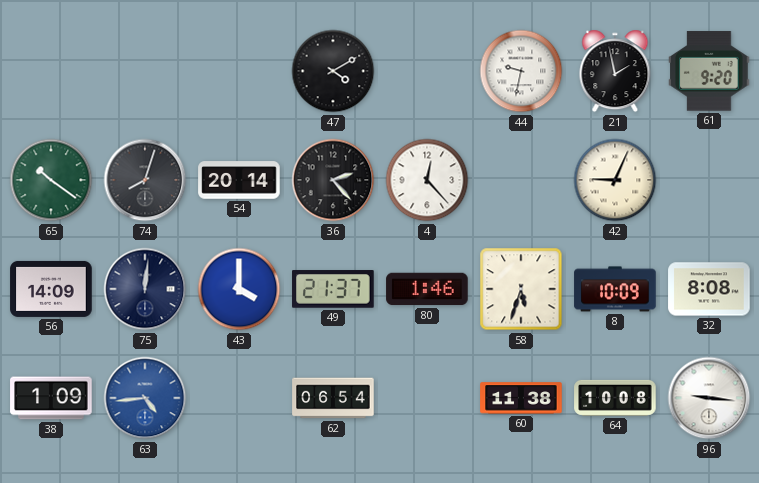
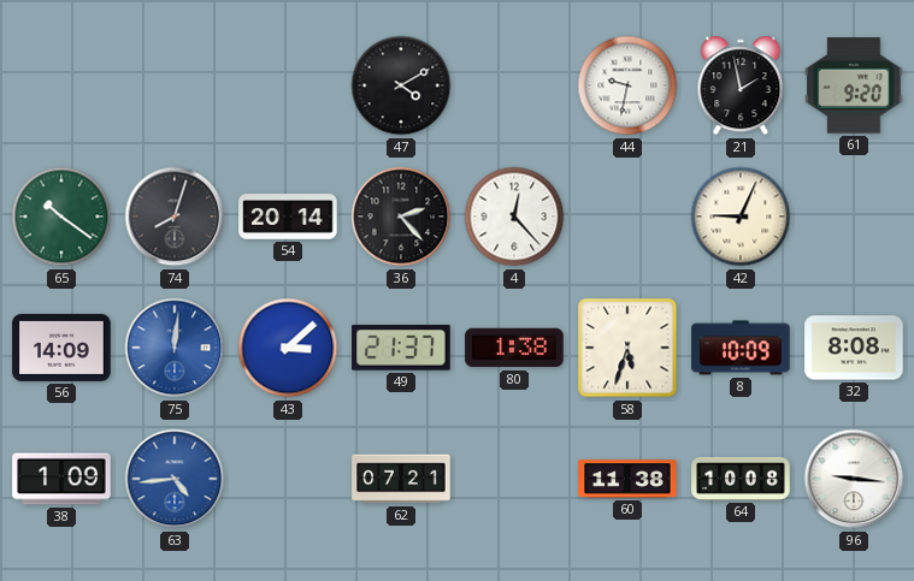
75 dial: navy -> blue
43: 4:00 -> 3:08
80: 1:46 -> 1:38
62: 06:54 -> 07:21
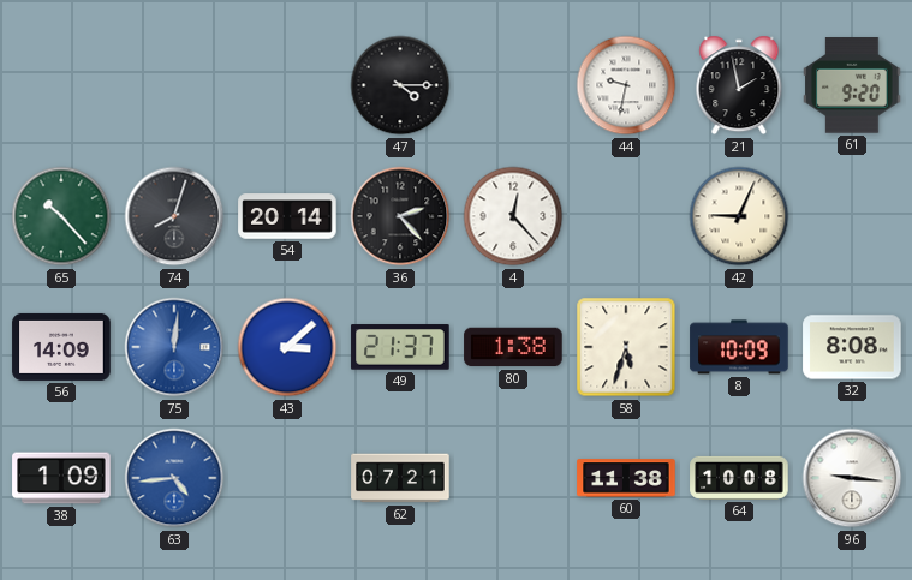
47: 4:10 -> 4:15
65: 10:21 -> 10:23
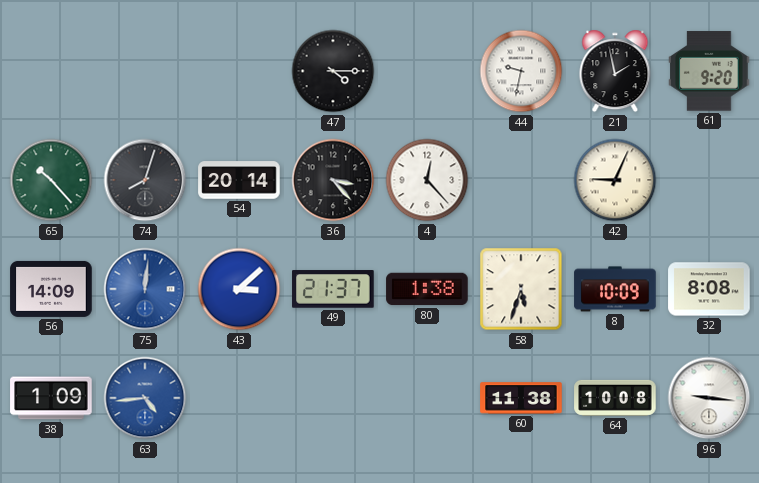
36: 2:23 -> 3:23
62: 07:21 -> none
